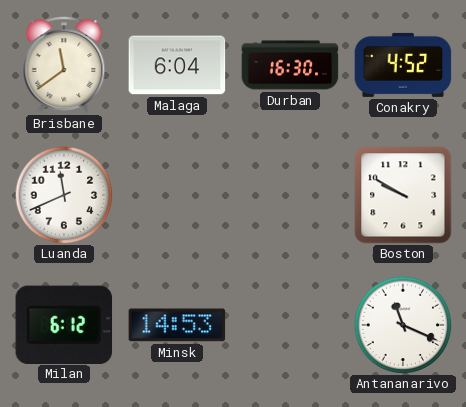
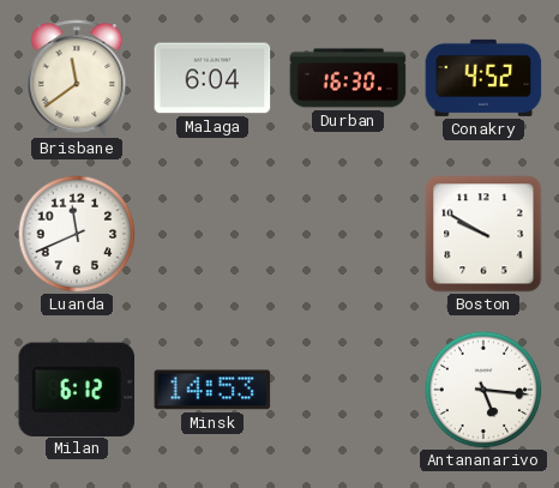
Antananarivo: 11:19 -> 5:16
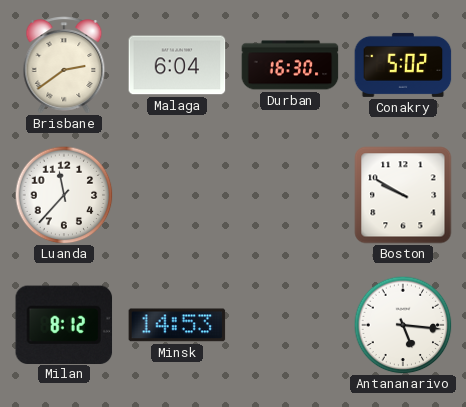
Brisbane: 11:39 -> 2:39
Conakry: 4:52 -> 5:02
Luanda: 11:41 -> 11:37
Milan: 6:12 -> 8:12
